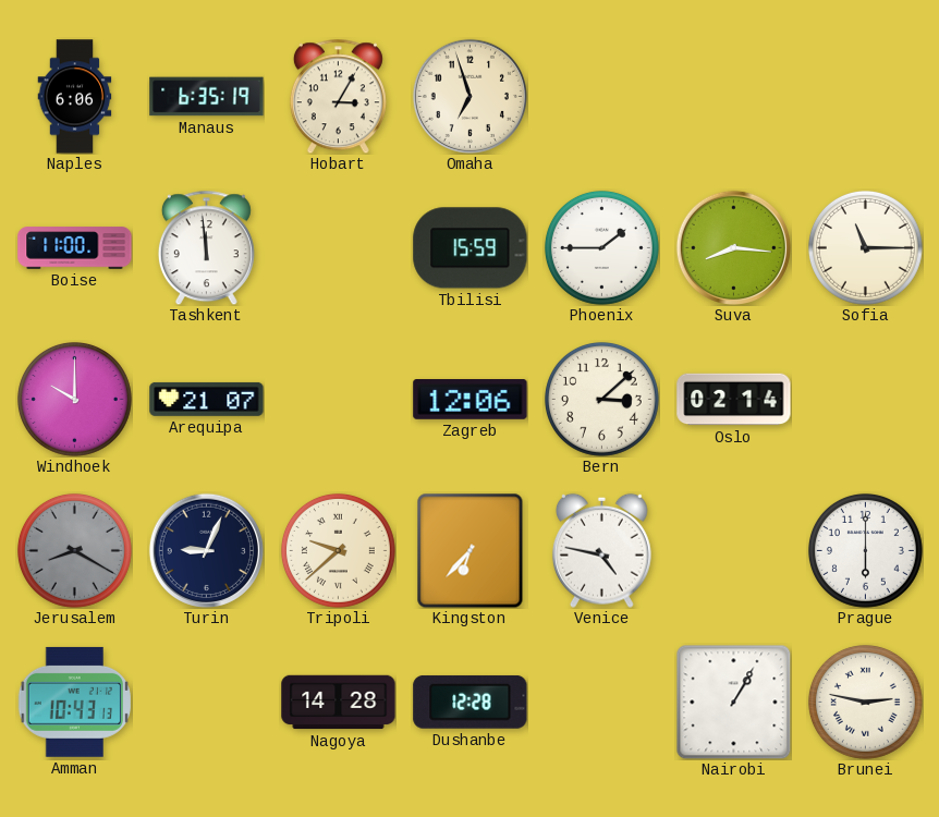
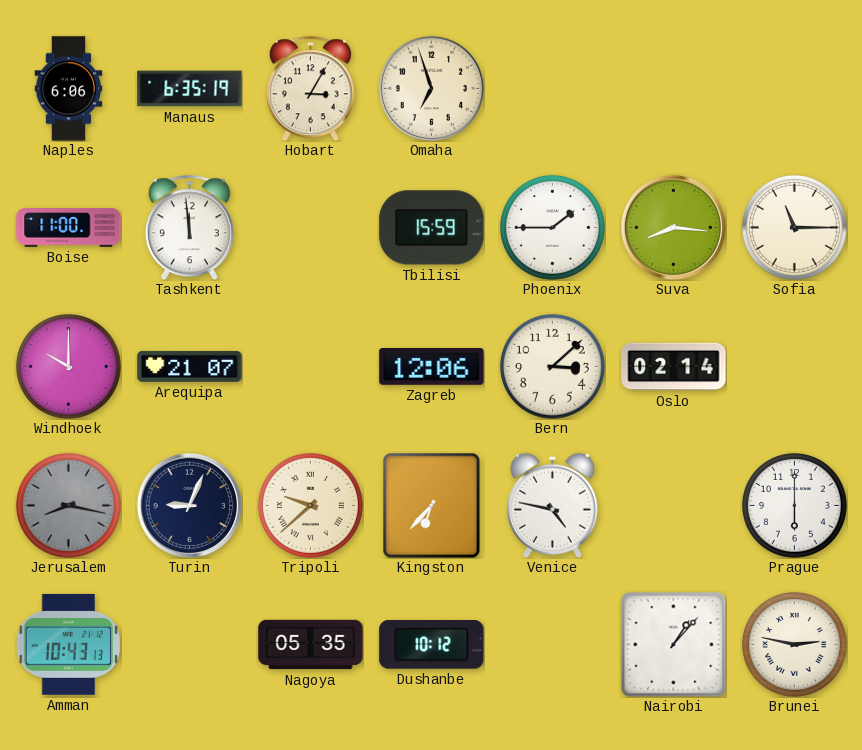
Jerusalem: 8:20 -> 8:17
Nagoya: 14:28 -> 05:35
Dushanbe: 12:28 -> 10:12
Nairobi: 1:05 -> 1:07
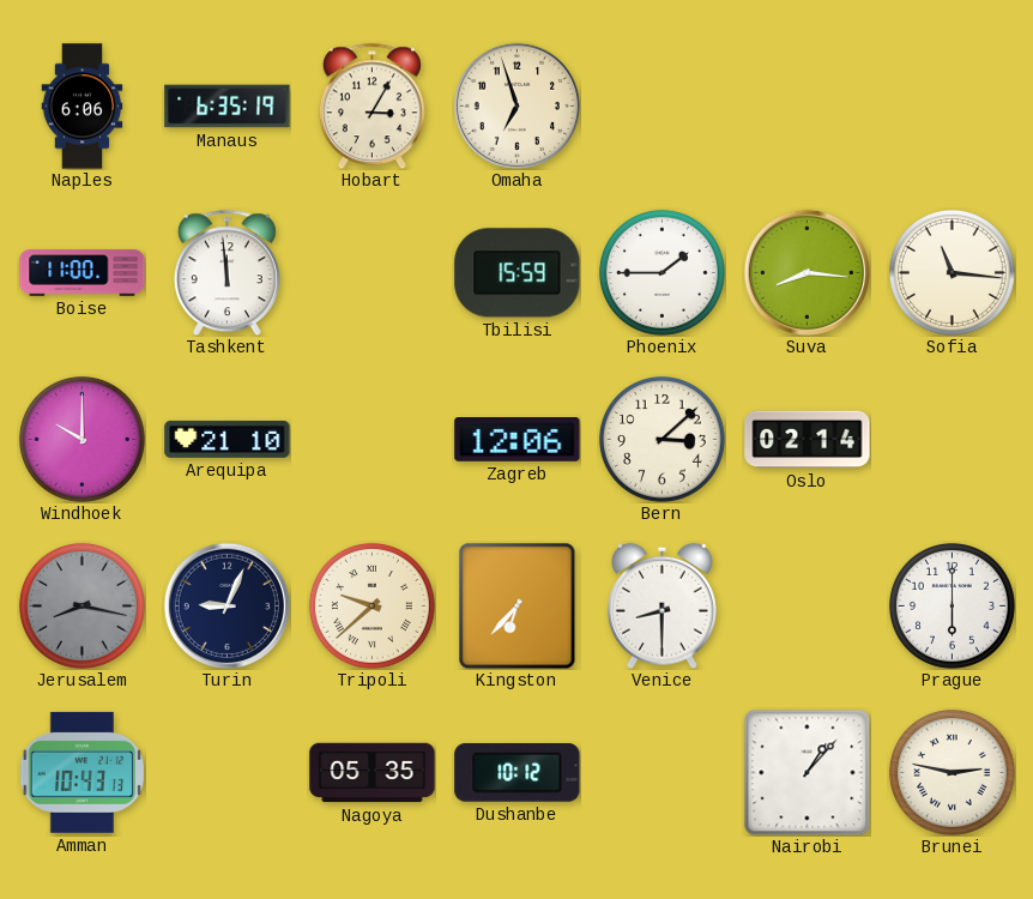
Sofia: 11:15 -> 11:16
Arequipa: 21:07 -> 21:10
Venice: 4:47 -> 8:30
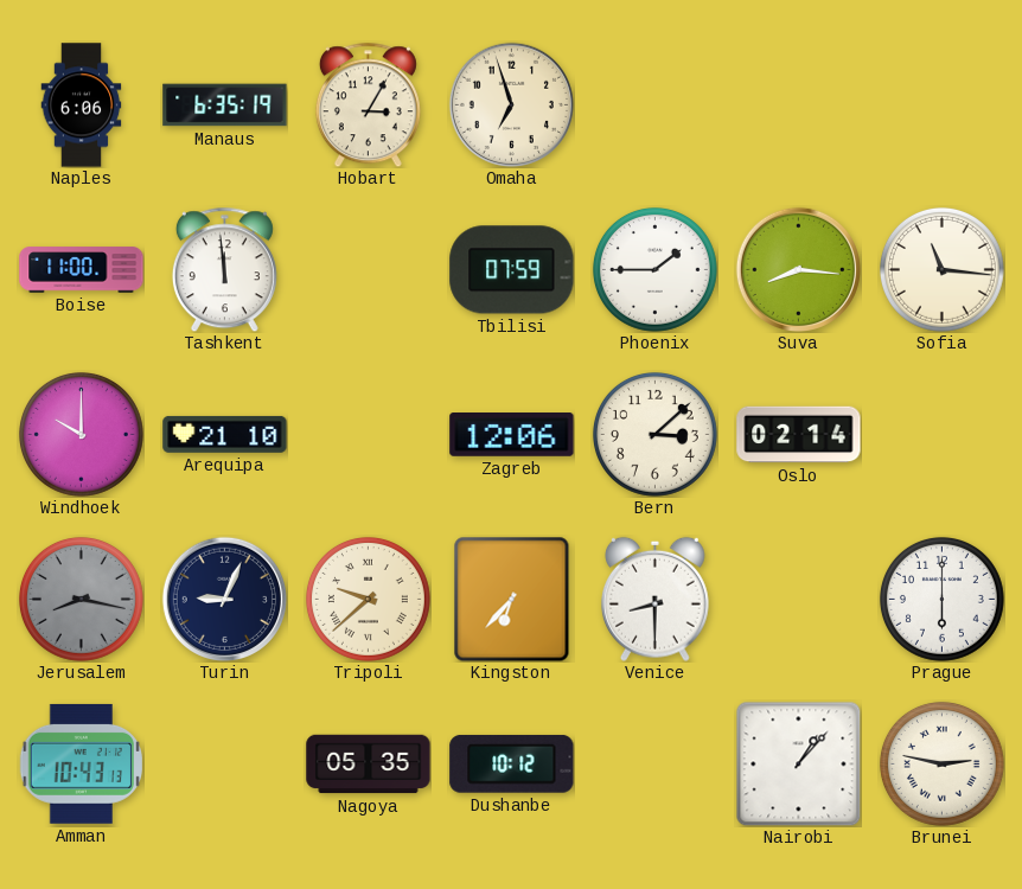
Tbilisi: 15:59 -> 07:59
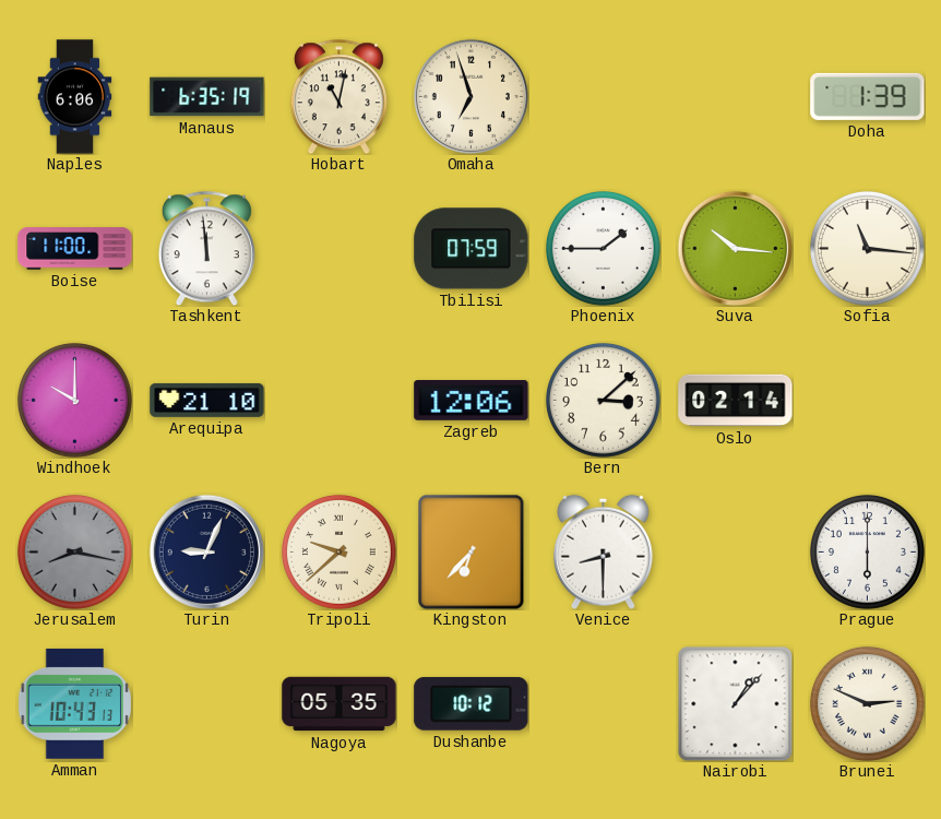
Hobart: 3:05 -> 11:02
Doha: none -> 1:39
Suva: 8:16 -> 10:16
Brunei: 2:47 -> 2:49
